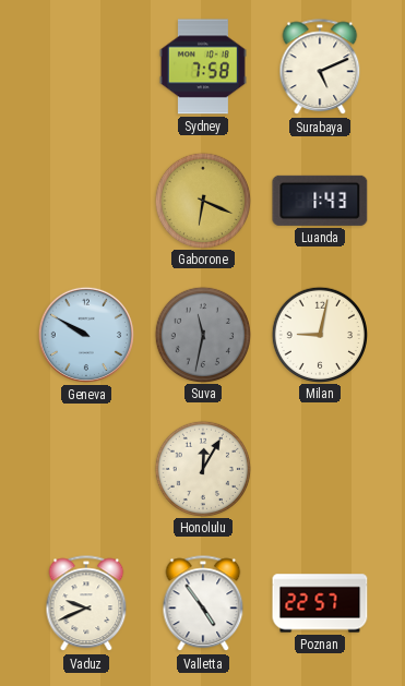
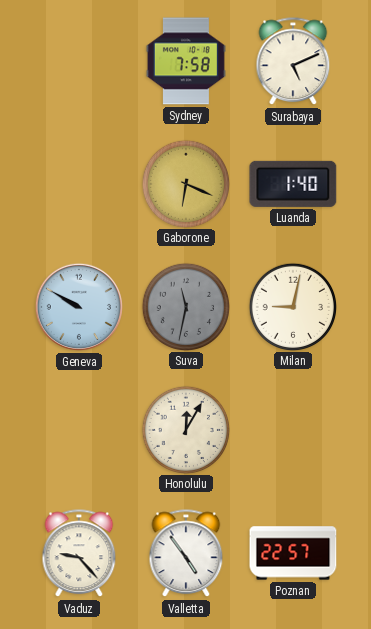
Luanda: 1:43 -> 1:40
Vaduz: 9:41 -> 9:23
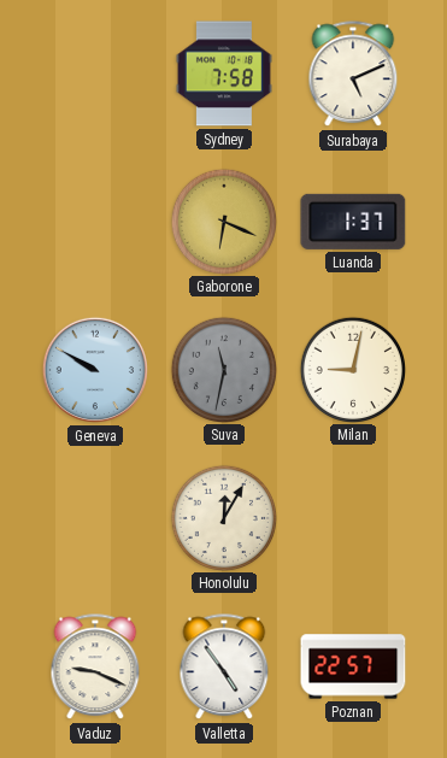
Luanda: 1:40 -> 1:37
Vaduz: 9:23 -> 9:19
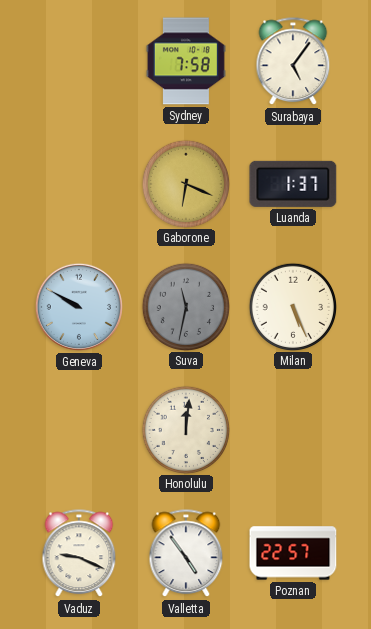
Surabaya: 5:11 -> 5:06
Milan: 9:02 -> 5:26
Honolulu: 12:05 -> 12:01
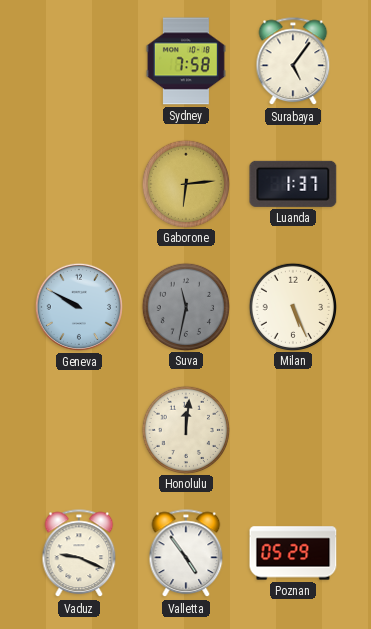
Gaborone: 6:19 -> 6:14
Poznan: 22:57 -> 05:29
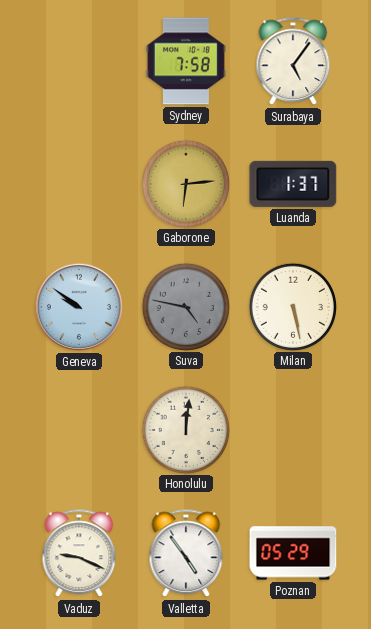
Geneva: 9:50 -> 9:51
Suva: 11:32 -> 4:47
Milan: 5:26 -> 5:28
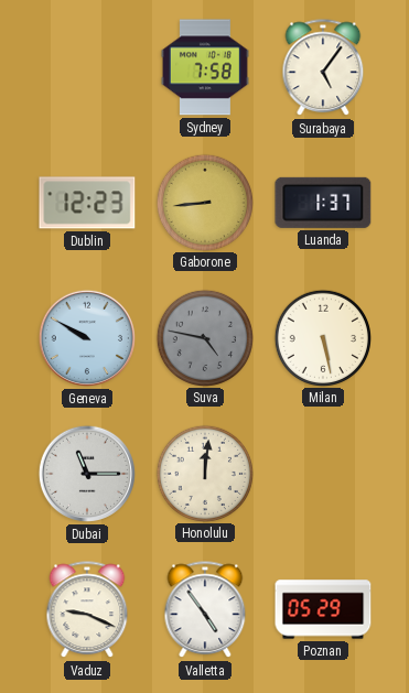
Dublin: none -> 12:23
Gaborone: 6:14 -> 8:44
Geneva: 9:51 -> 9:50
Dubai: none -> 11:15
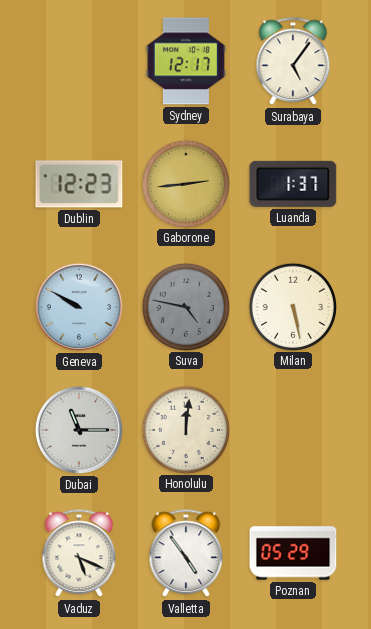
Sydney: 7:58 -> 12:17
Gaborone: 8:44 -> 2:44
Vaduz: 9:19 -> 5:19
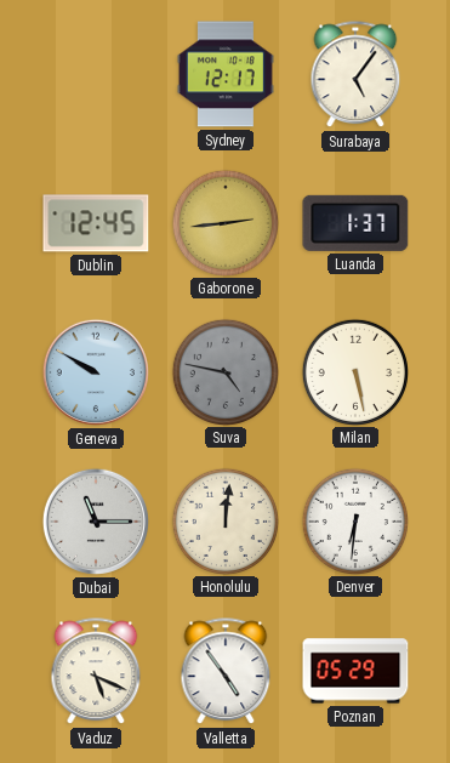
Dublin: 12:23 -> 12:45
Denver: none -> 6:31
